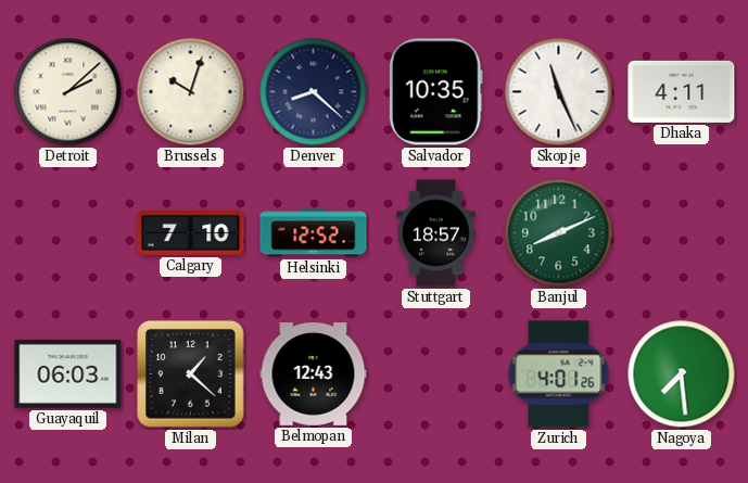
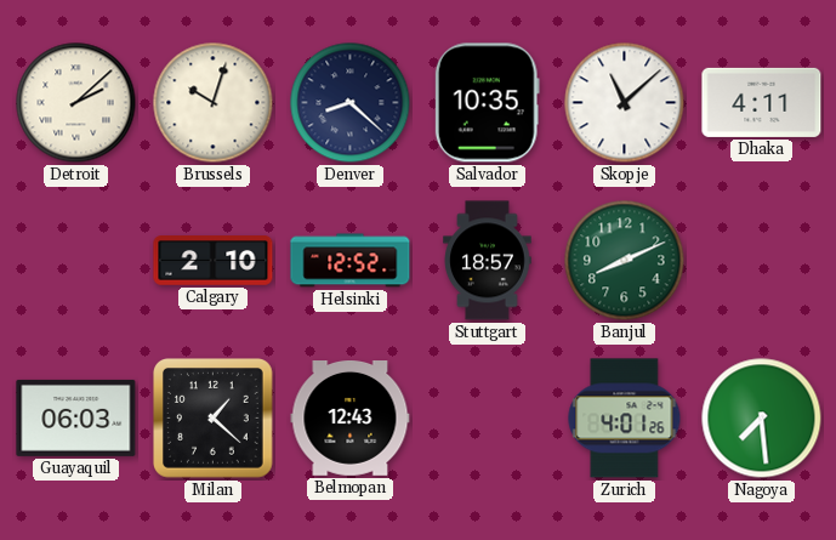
Skopje: 11:26 -> 11:08
Calgary: 7:10 -> 2:10
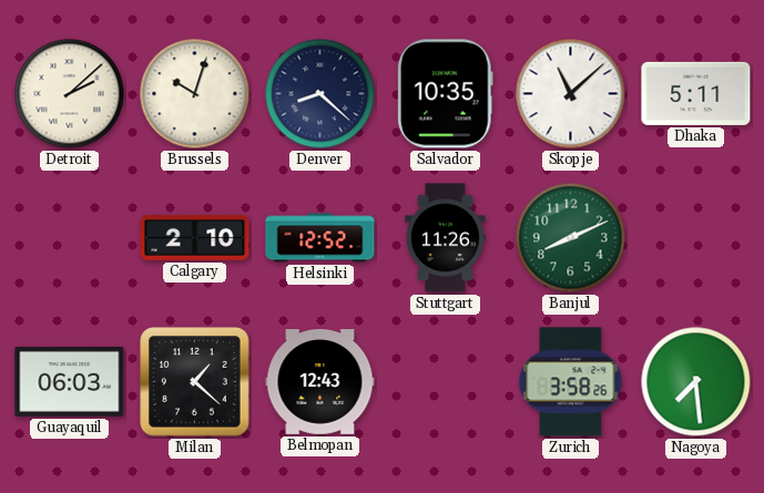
Dhaka: 4:11 -> 5:11
Stuttgart: 18:57 -> 11:26
Zurich: 4:01 -> 3:58
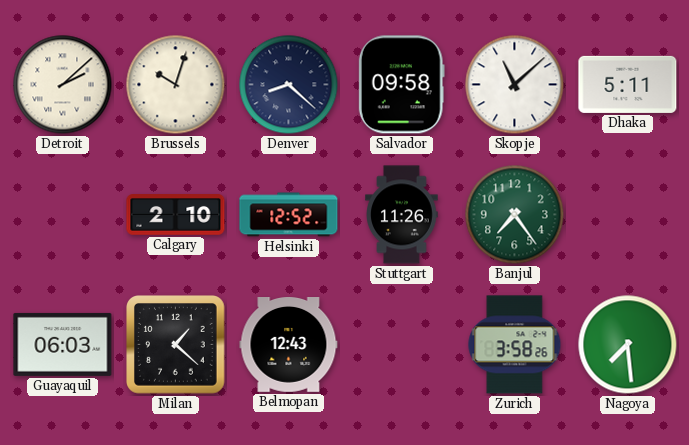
Salvador: 10:35 -> 09:58
Banjul: 8:11 -> 7:24
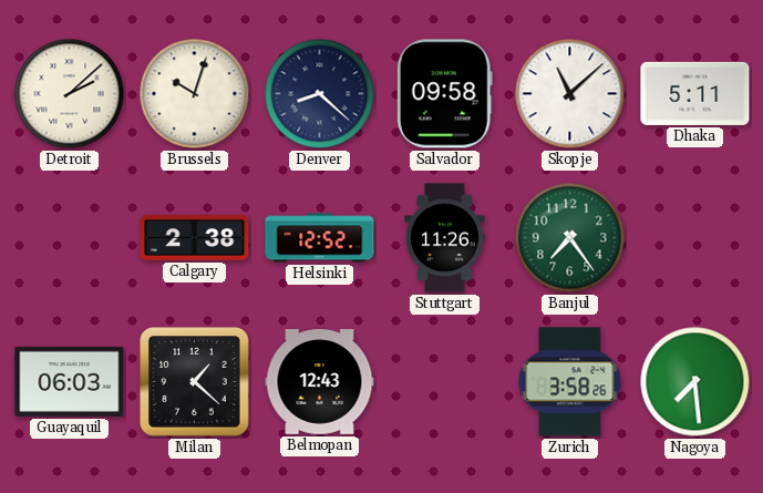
Calgary: 2:10 -> 2:38
